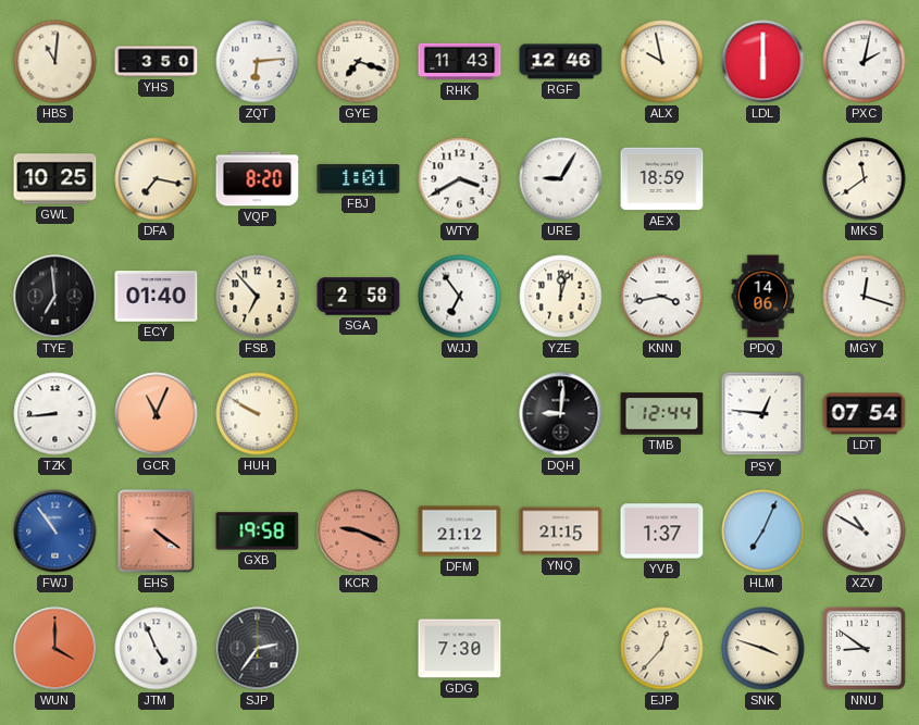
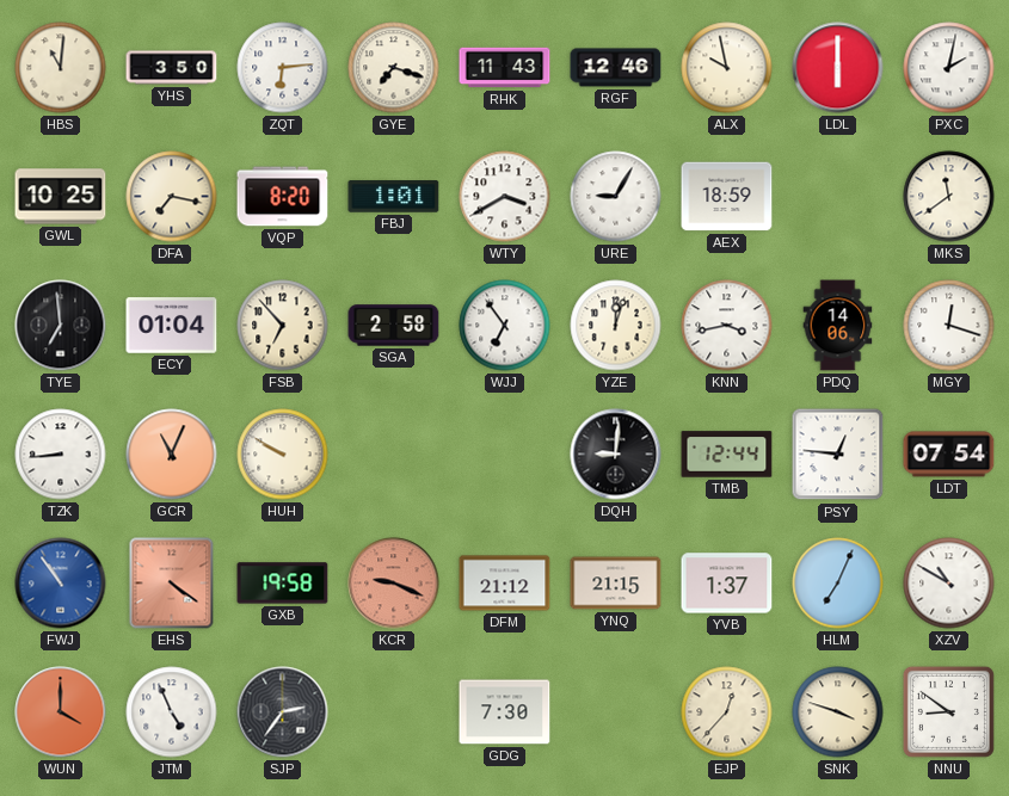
ECY: 01:40 -> 01:04
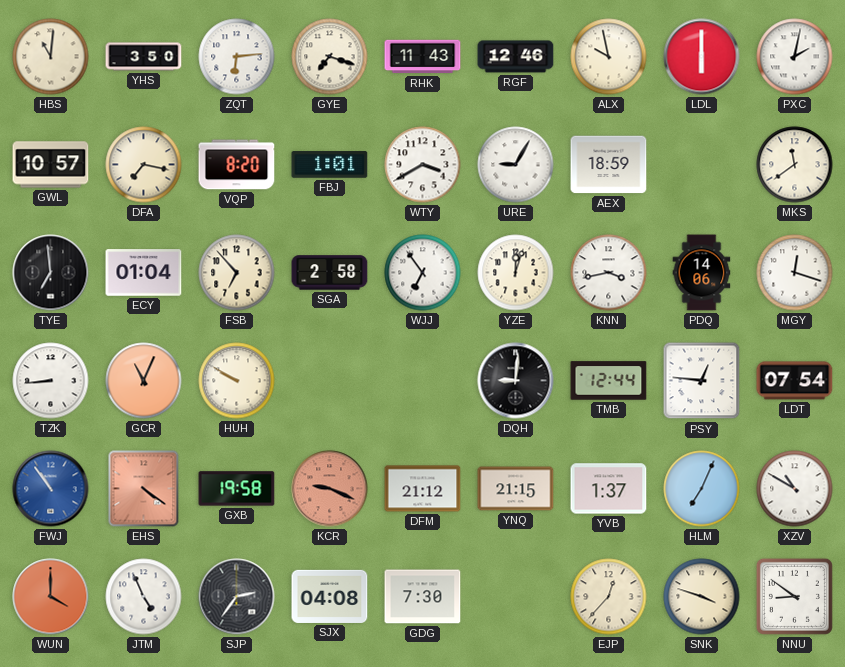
GWL: 10:25 -> 10:57
SJX: none -> 04:08
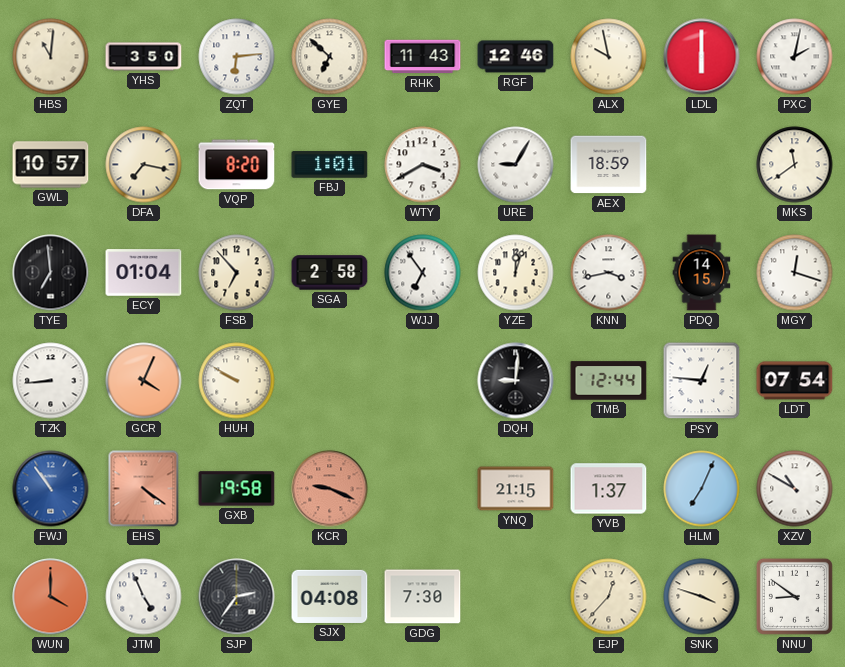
GYE: 7:18 -> 6:52
PDQ: 14:06 -> 14:15
GCR: 11:04 -> 4:04
DFM: 21:12 -> none
